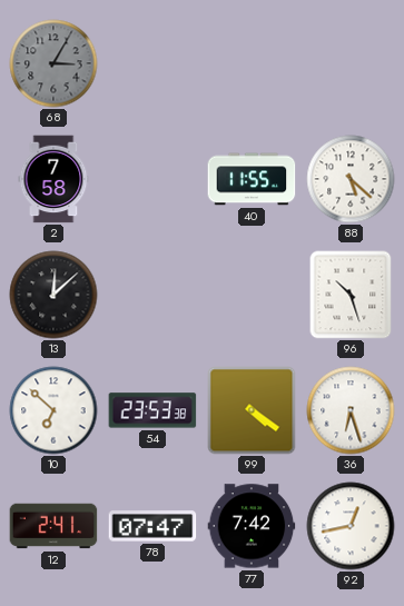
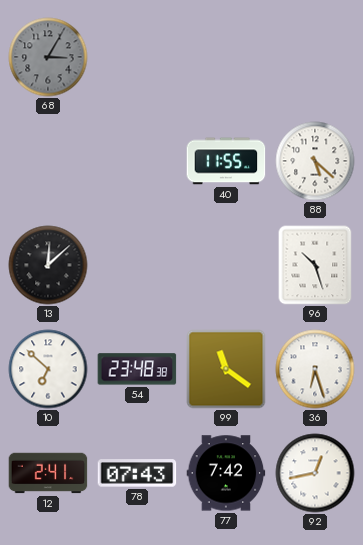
2: 7:58 -> none
54: 23:53 -> 23:48
99: 4:21 -> 11:21
78: 07:47 -> 07:43
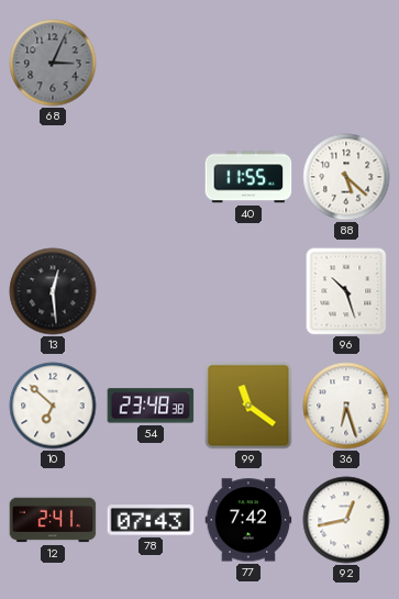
68: 3:05 -> 3:04
13: 12:08 -> 12:29
